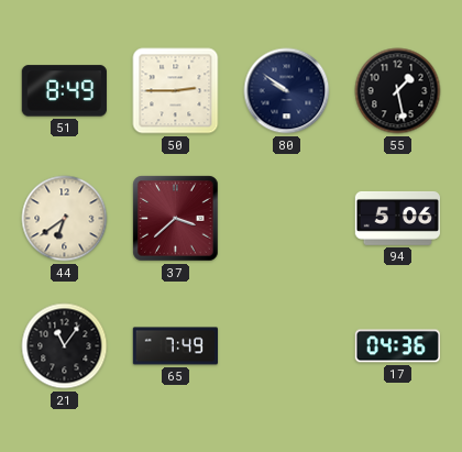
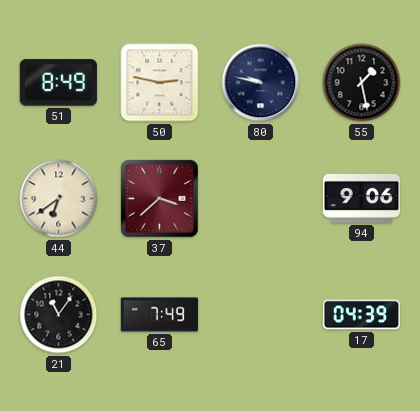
50: 2:45 -> 2:47
80: 9:51 -> 9:47
94: 5:06 -> 9:06
17: 04:36 -> 04:39
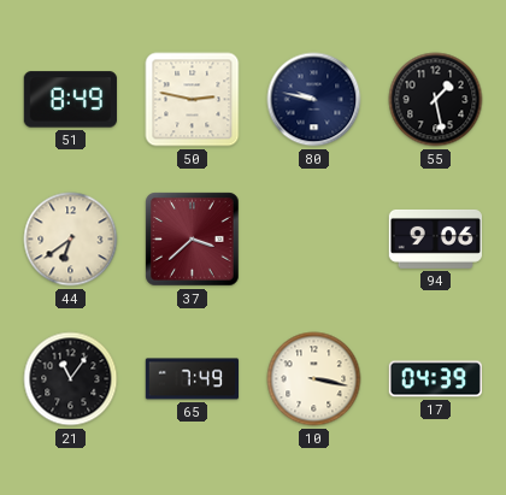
10: none -> 3:17
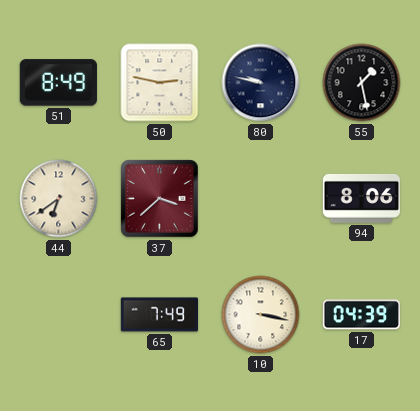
94: 9:06 -> 8:06
21: 11:06 -> none
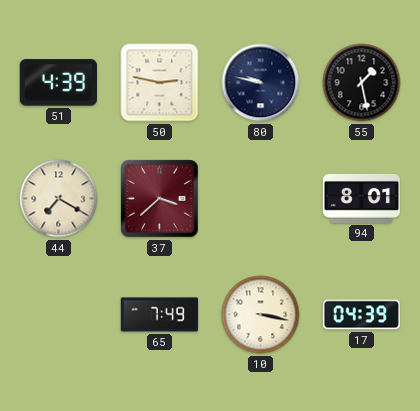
51: 8:49 -> 4:39
44: 6:39 -> 7:20
94: 8:06 -> 8:01
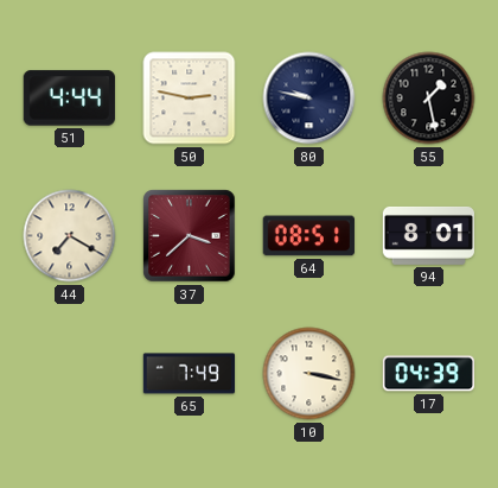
51: 4:39 -> 4:44
64: none -> 08:51
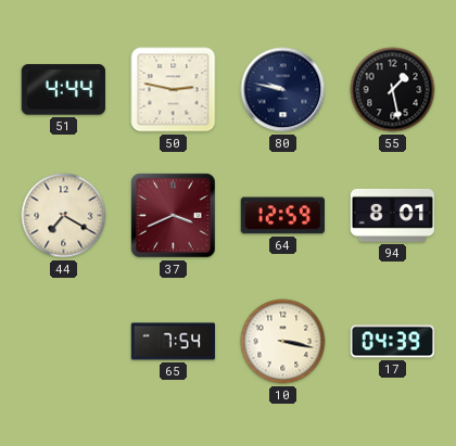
37: 3:38 -> 3:41
64: 08:51 -> 12:59
65: 7:49 -> 7:54
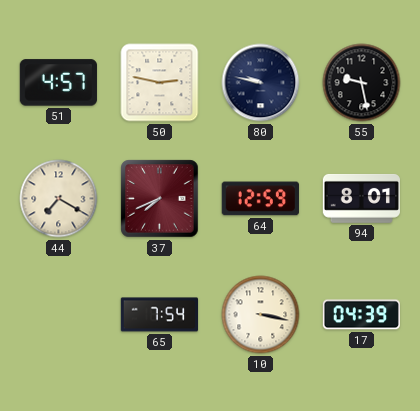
51: 4:44 -> 4:57
55: 1:28 -> 9:28
37: 3:41 -> 7:41
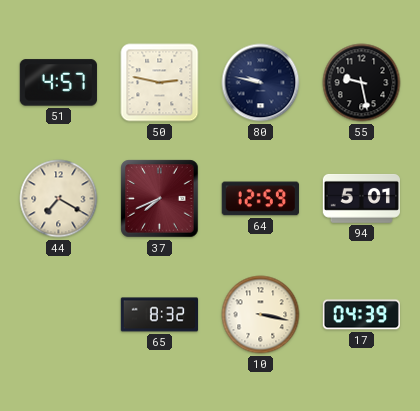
94: 8:01 -> 5:01
65: 7:54 -> 8:32
